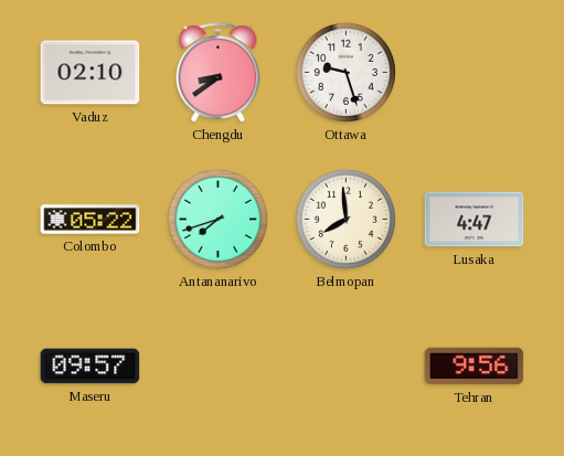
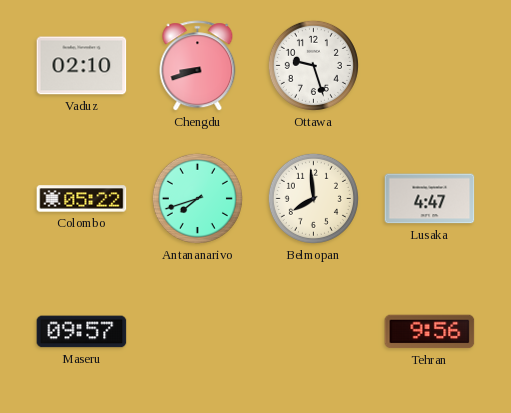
Chengdu: 8:39 -> 8:42
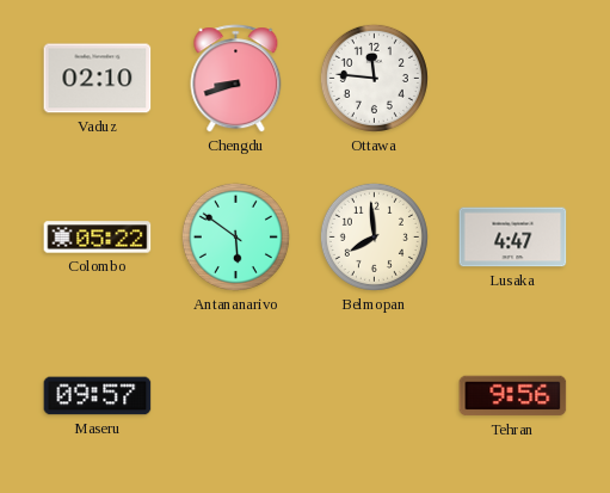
Ottawa: 9:27 -> 11:46
Antananarivo: 7:42 -> 5:51
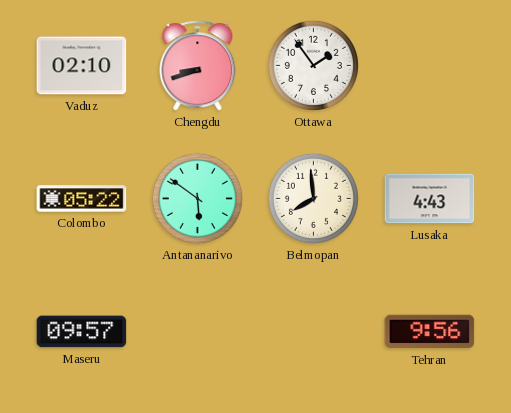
Ottawa: 11:46 -> 1:54
Lusaka: 4:47 -> 4:43
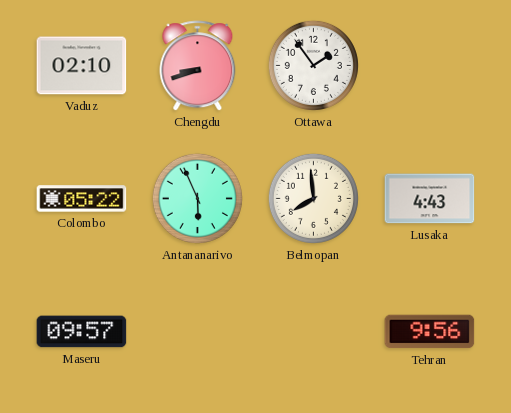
Antananarivo: 5:51 -> 5:56
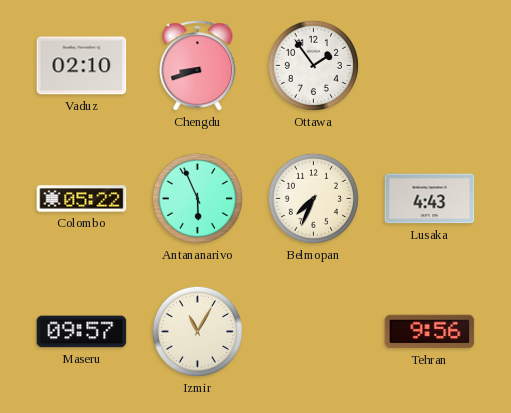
Belmopan: 7:59 -> 7:34
Izmir: none -> 11:05
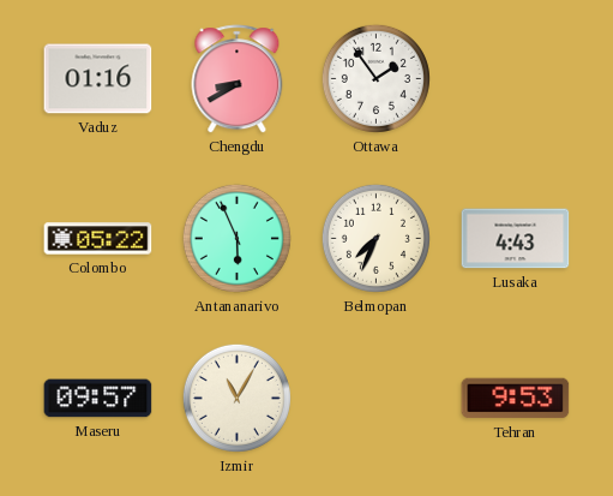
Vaduz: 02:10 -> 01:16
Chengdu: 8:42 -> 8:40
Tehran: 9:56 -> 9:53
